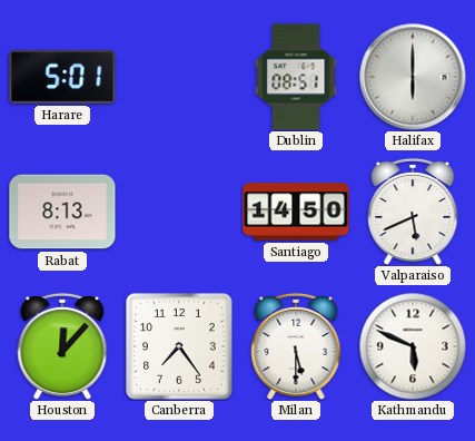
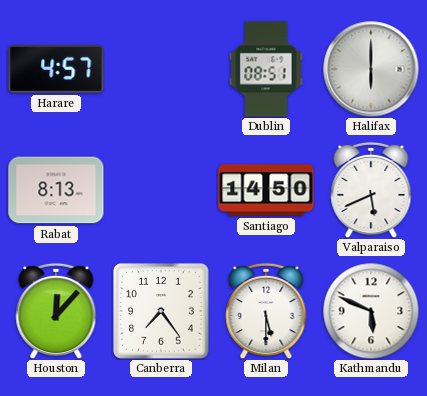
Harare: 5:01 -> 4:57
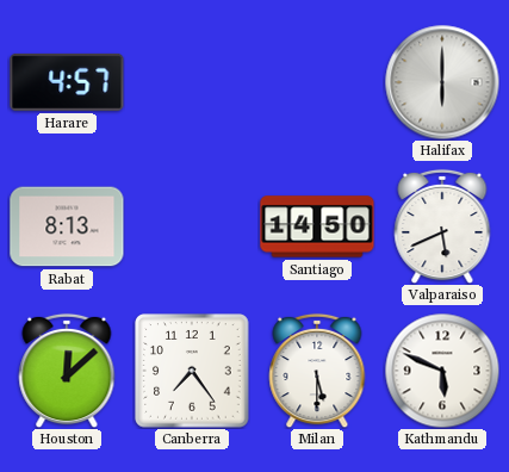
Dublin: 08:51 -> none
Houston: 12:07 -> 12:08
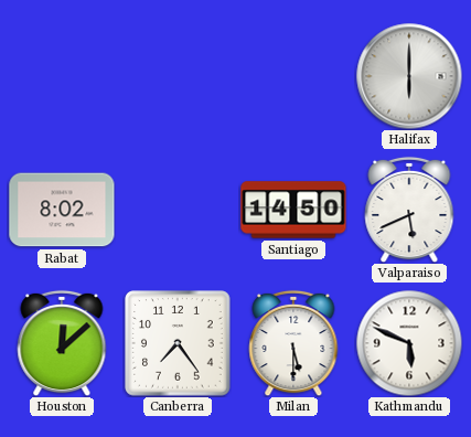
Harare: 4:57 -> none
Rabat: 8:13 -> 8:02
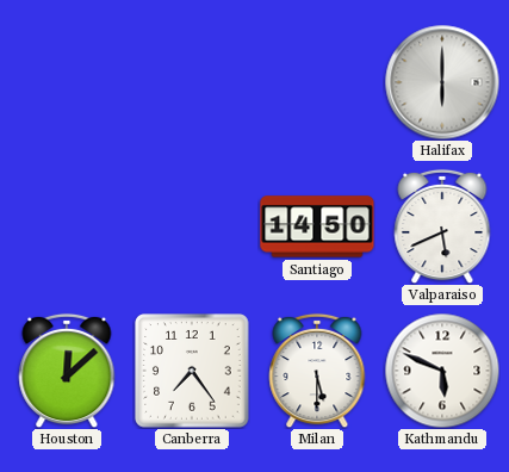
Rabat: 8:02 -> none
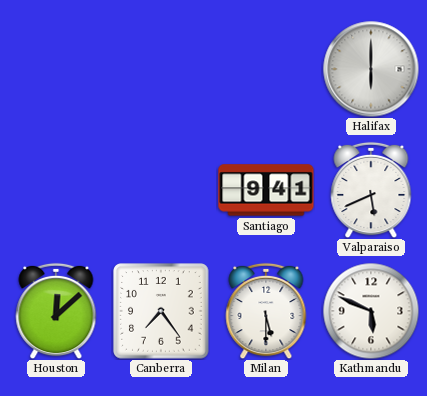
Santiago: 14:50 -> 9:41
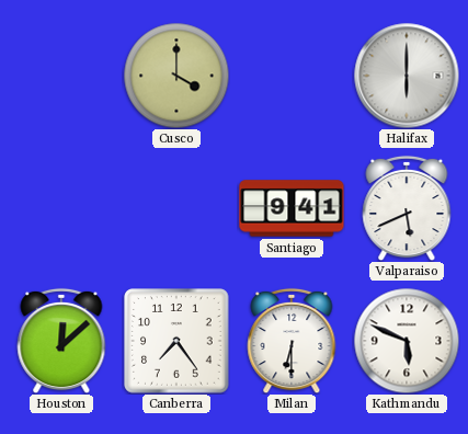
Cusco: none -> 4:00
Milan: 5:30 -> 6:30
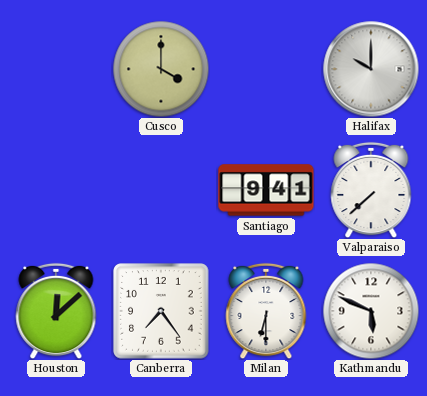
Halifax: 6:00 -> 10:00
Valparaiso: 5:41 -> 7:38
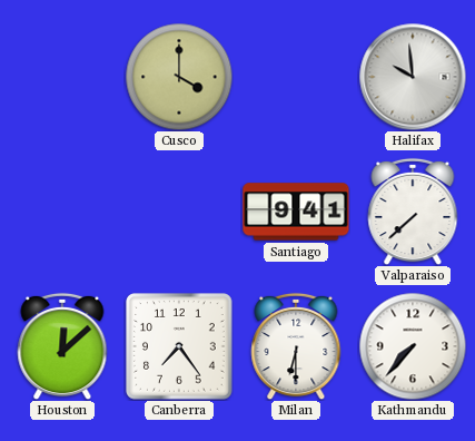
Halifax: 10:00 -> 9:59
Kathmandu: 5:49 -> 7:37
